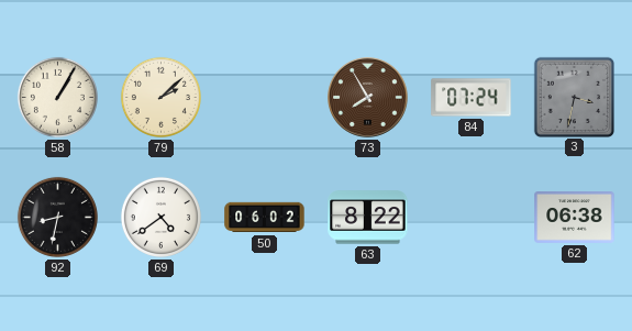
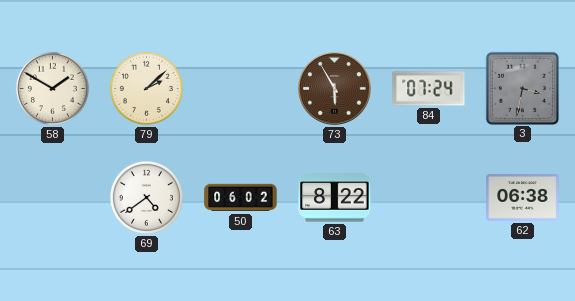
58: 1:05 -> 1:50
73: 7:55 -> 5:55
92: 8:32 -> none
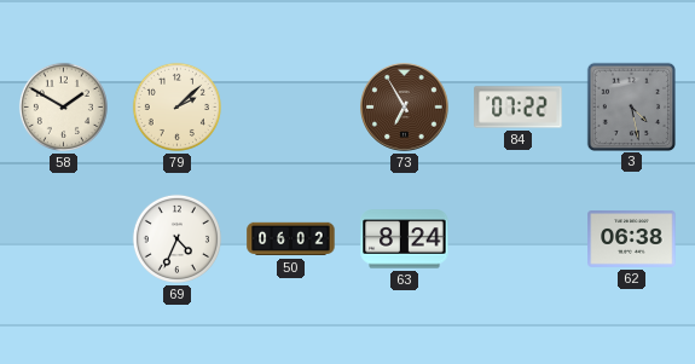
73: 5:55 -> 6:55
84: 07:24 -> 07:22
3: 3:32 -> 4:28
69: 4:39 -> 4:34
63: 8:22 -> 8:24
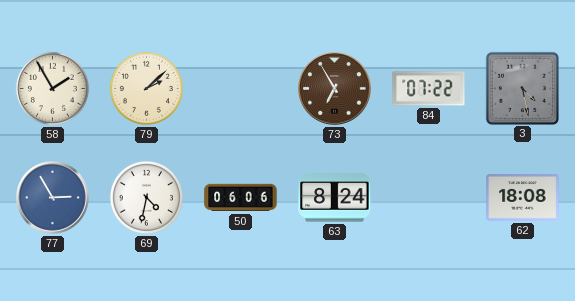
58: 1:50 -> 1:55
77: none -> 2:55
69: 4:34 -> 4:32
50: 06:02 -> 06:06
62: 06:38 -> 18:08
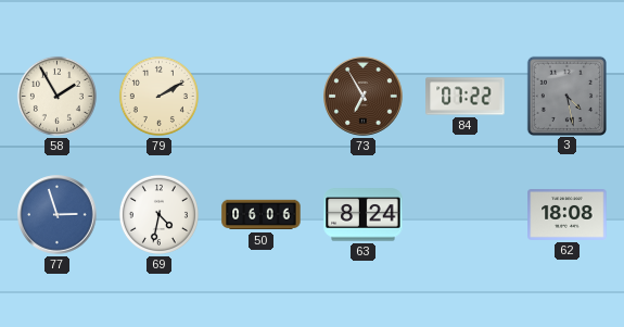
79: 2:08 -> 2:10
77: 2:55 -> 2:57
